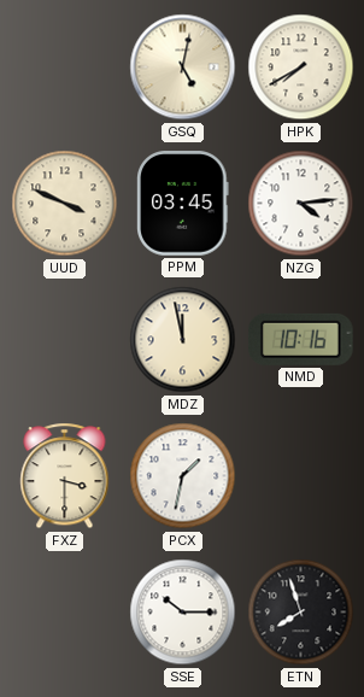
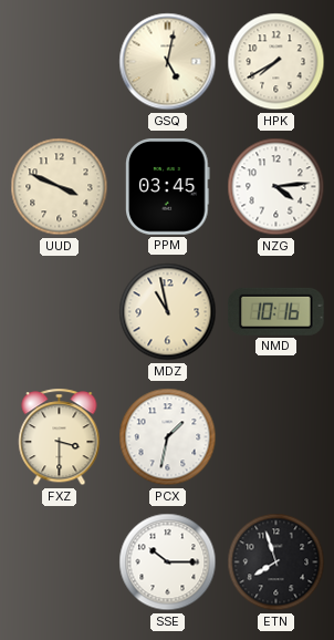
MDZ: 11:58 -> 10:58
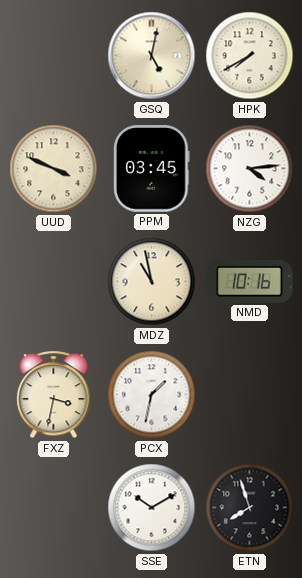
FXZ: 3:30 -> 3:32
SSE: 10:15 -> 10:10
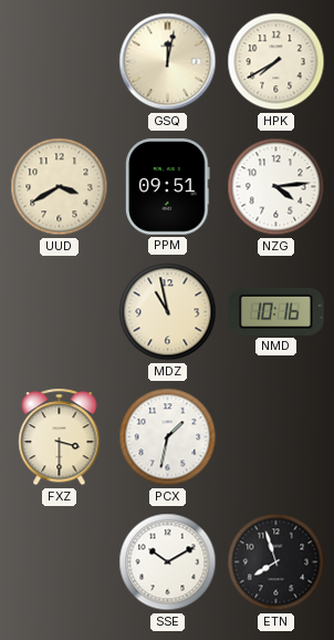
GSQ: 5:02 -> 12:02
UUD: 3:49 -> 3:40
PPM: 03:45 -> 09:51
FXZ: 3:32 -> 3:30
